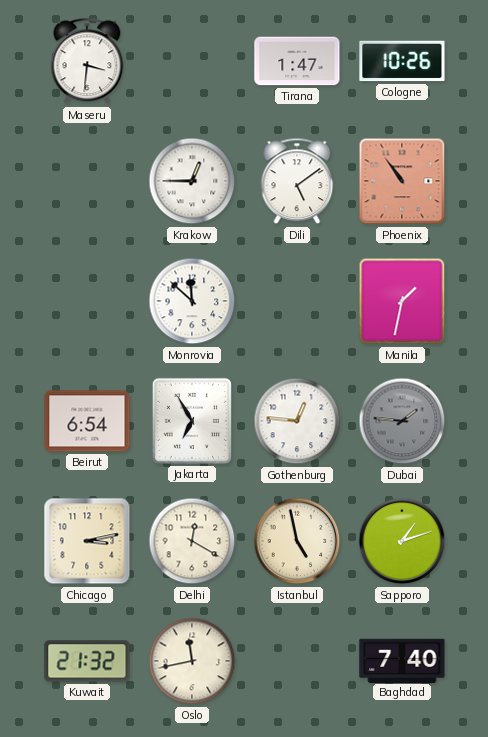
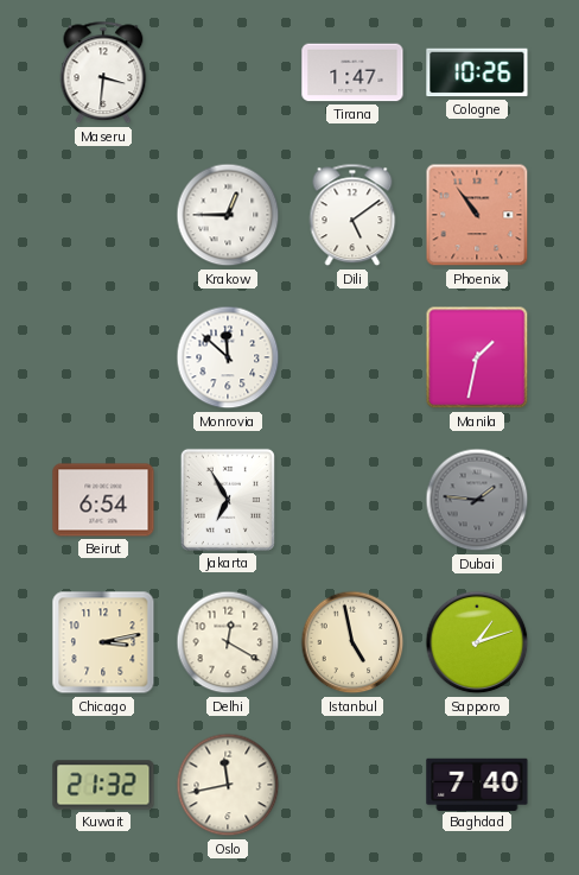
Gothenburg: 12:46 -> none
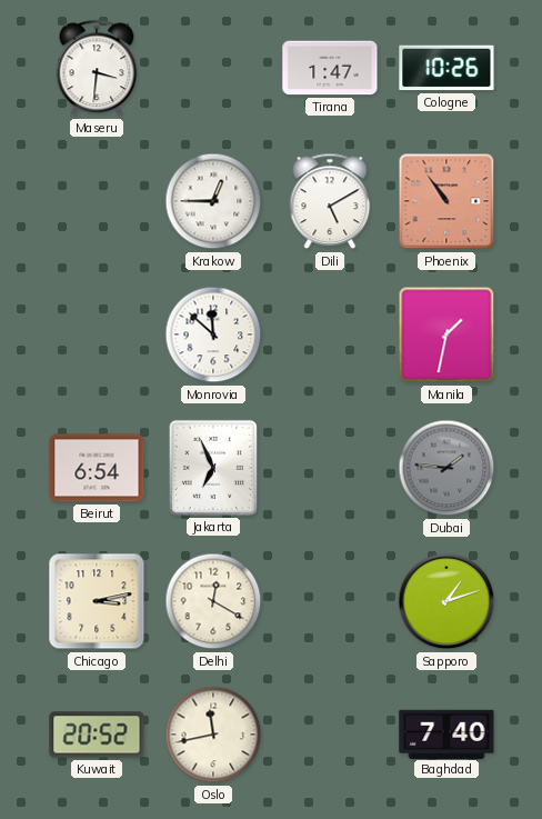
Dili: 5:09 -> 5:10
Jakarta: 6:55 -> 6:56
Istanbul: 4:58 -> none
Kuwait: 21:32 -> 20:52
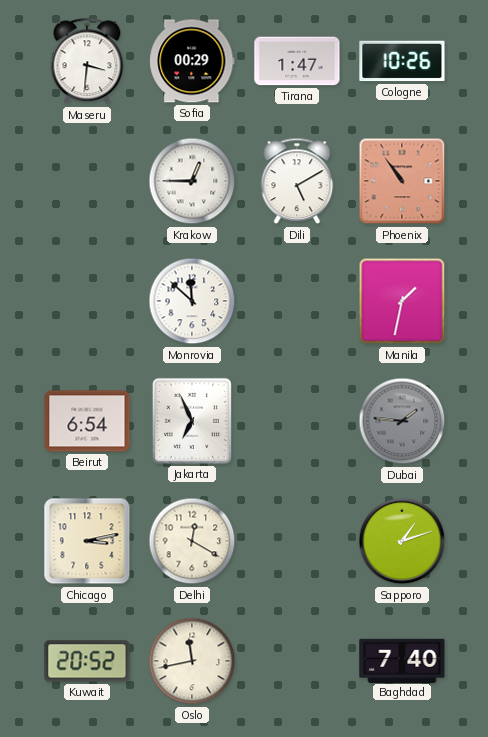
Sofia: none -> 00:29
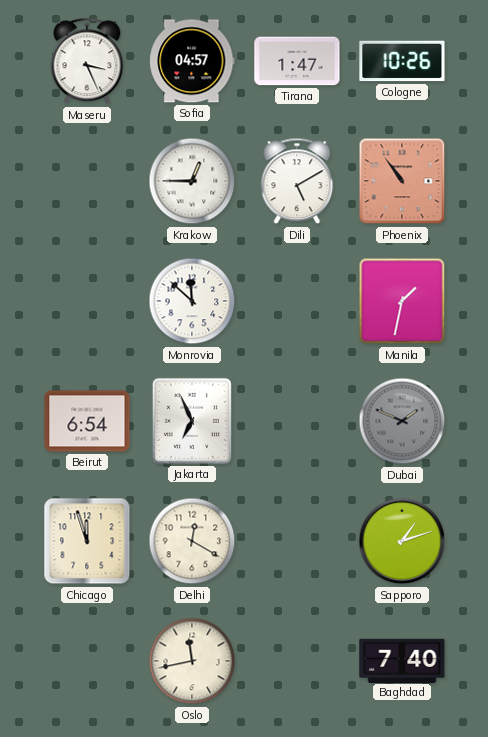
Maseru: 3:31 -> 3:26
Sofia: 00:29 -> 04:57
Dubai: 1:46 -> 1:49
Chicago: 3:13 -> 11:57
Kuwait: 20:52 -> none
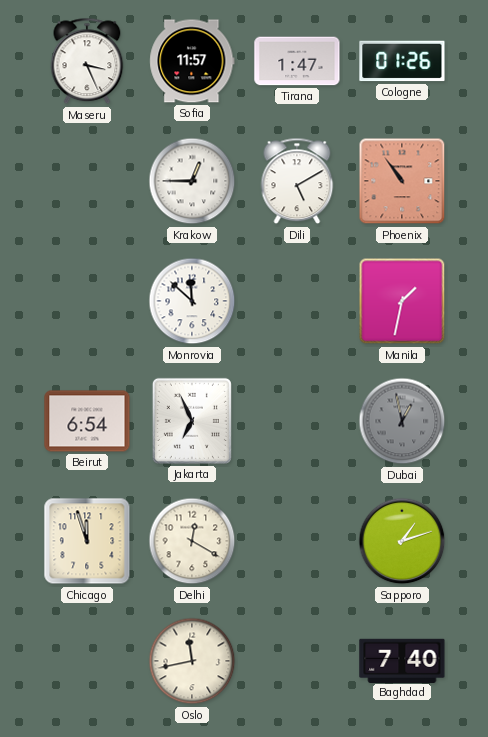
Sofia: 04:57 -> 11:57
Cologne: 10:26 -> 01:26
Dubai: 1:49 -> 12:58
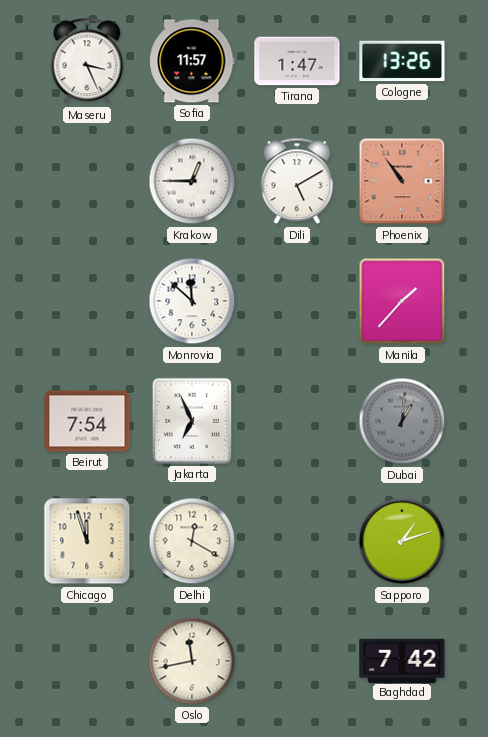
Cologne: 01:26 -> 13:26
Manila: 1:32 -> 1:37
Beirut: 6:54 -> 7:54
Dubai: 12:58 -> 1:01
Baghdad: 7:40 -> 7:42
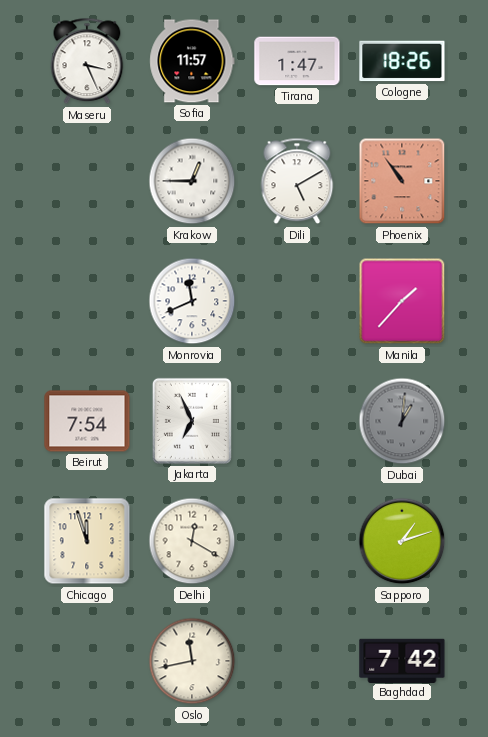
Cologne: 13:26 -> 18:26
Monrovia: 11:52 -> 11:41
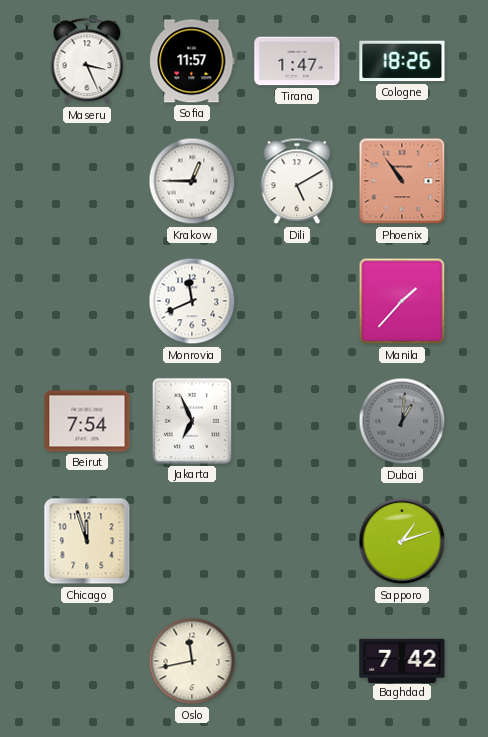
Delhi: 12:20 -> none
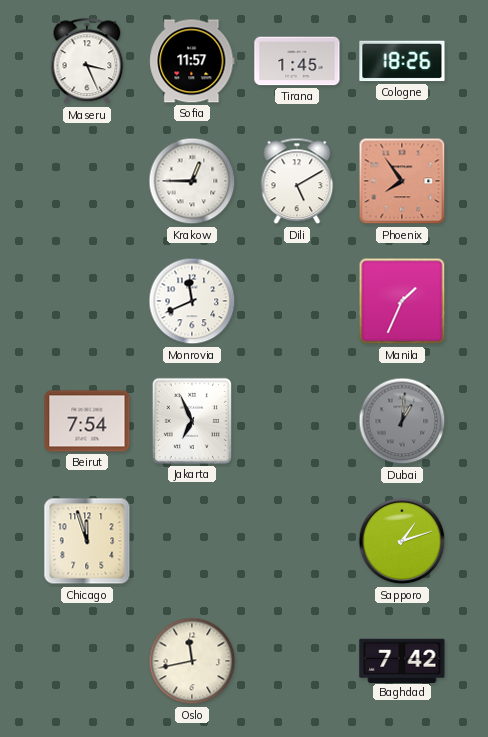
Tirana: 1:47 -> 1:45
Phoenix: 10:54 -> 7:54
Manila: 1:37 -> 1:34
